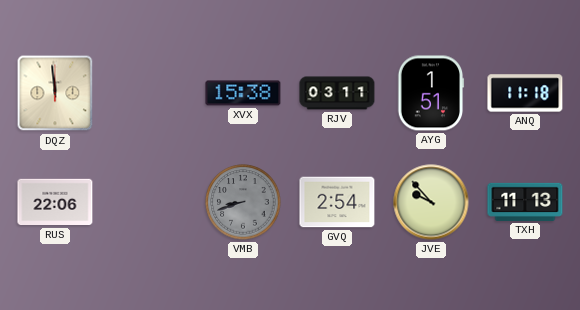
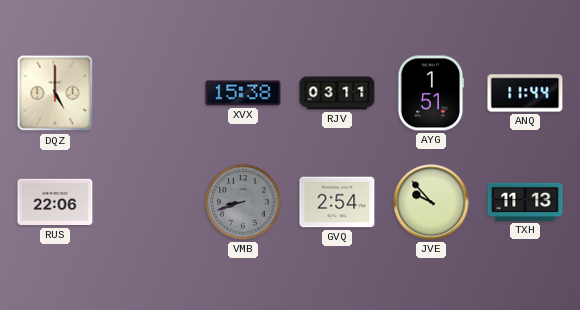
DQZ: 11:59 -> 5:00
ANQ: 11:18 -> 11:44
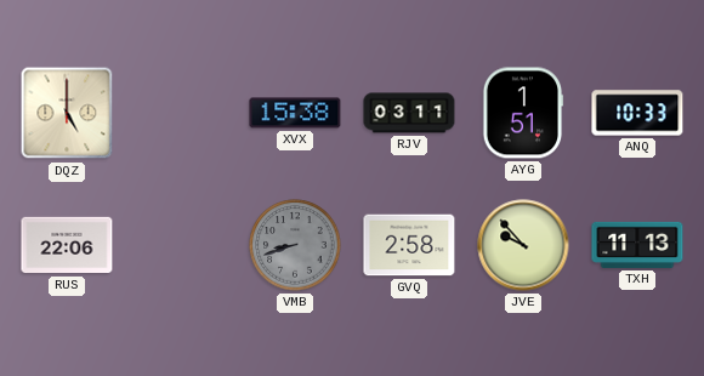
ANQ: 11:44 -> 10:33
GVQ: 2:54 -> 2:58
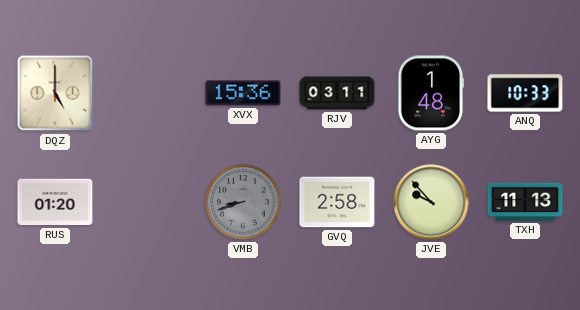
XVX: 15:38 -> 15:36
AYG: 1:51 -> 1:48
RUS: 22:06 -> 01:20
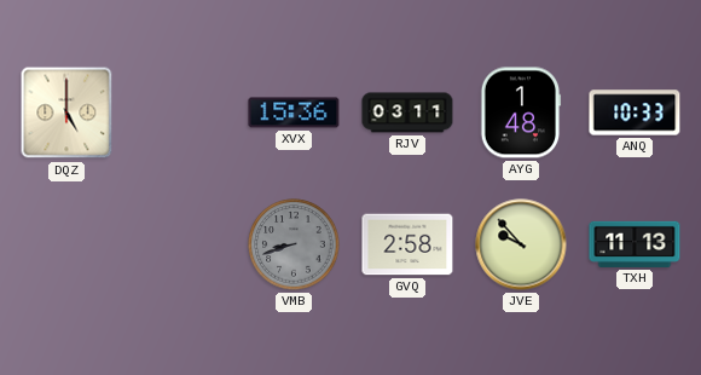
RUS: 01:20 -> none
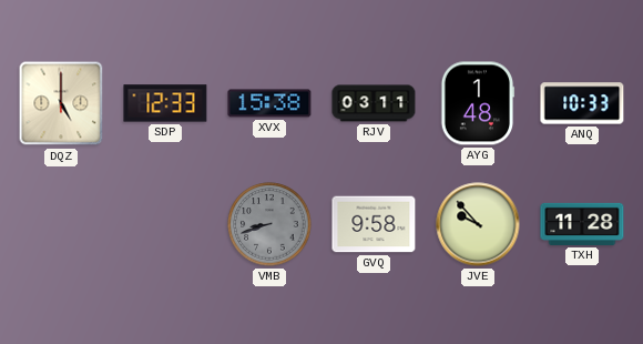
SDP: none -> 12:33
XVX: 15:36 -> 15:38
GVQ: 2:58 -> 9:58
TXH: 11:13 -> 11:28
